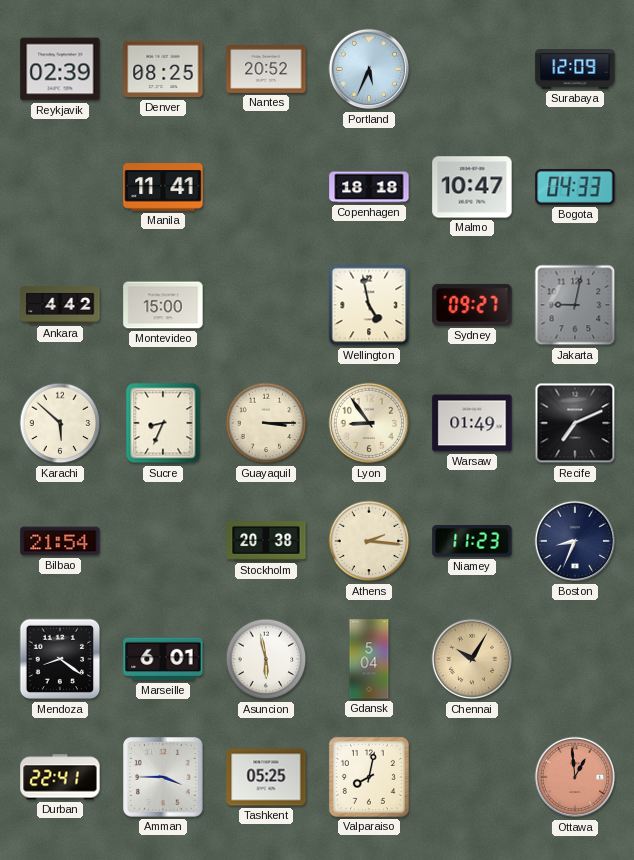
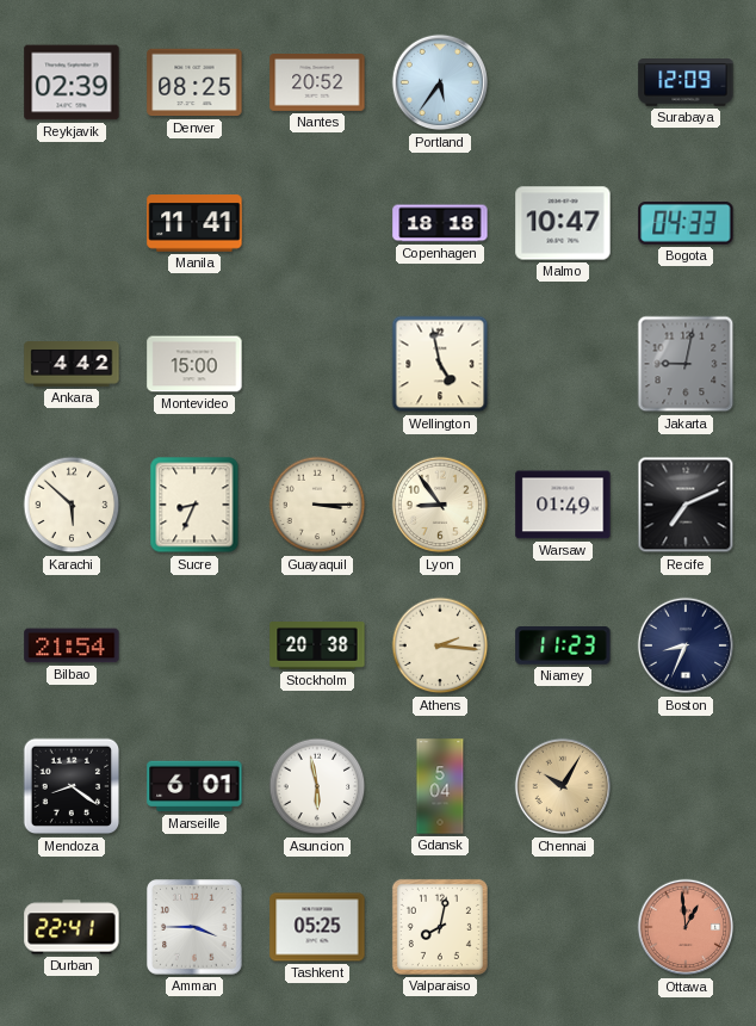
Portland: 5:34 -> 5:36
Sydney: 09:27 -> none
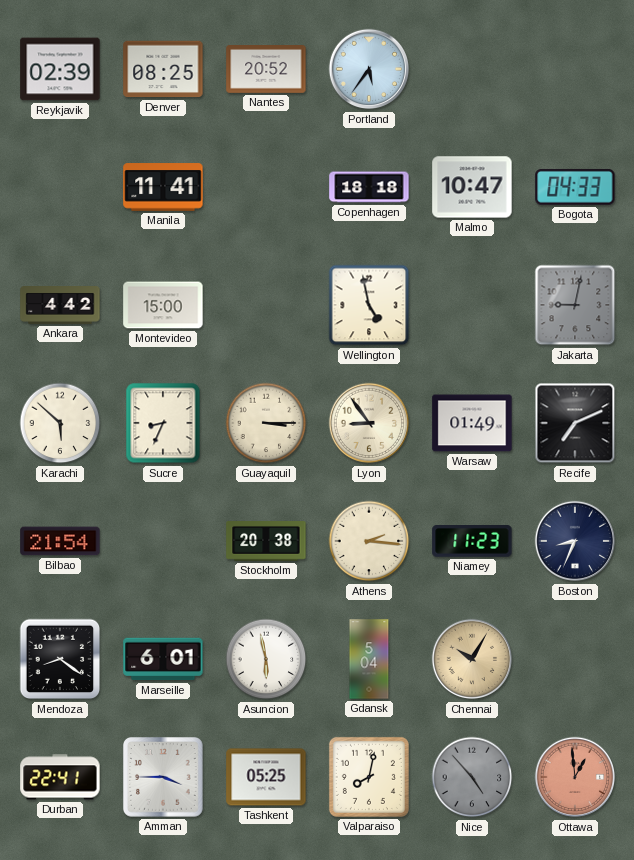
Surabaya: 12:09 -> none
Nice: none -> 4:53
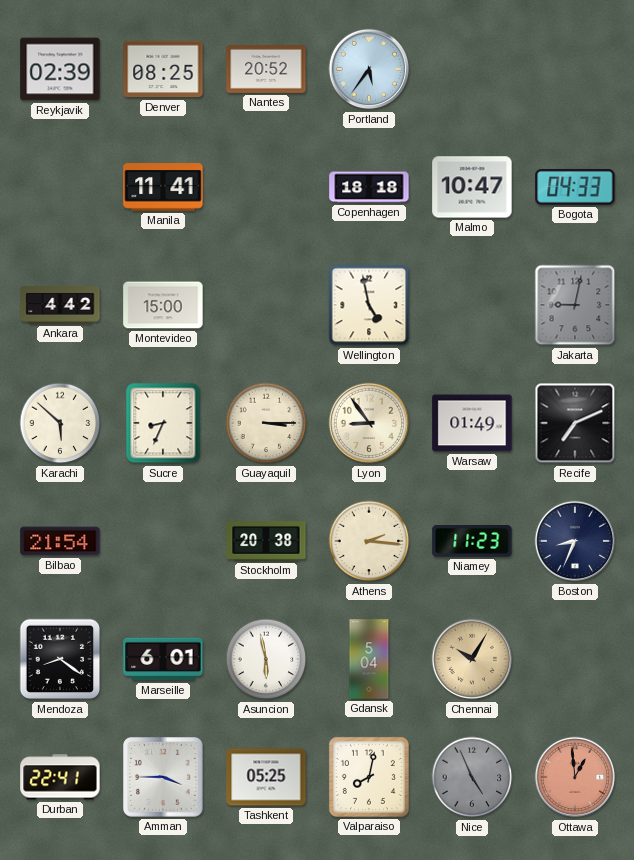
Nice: 4:53 -> 4:56
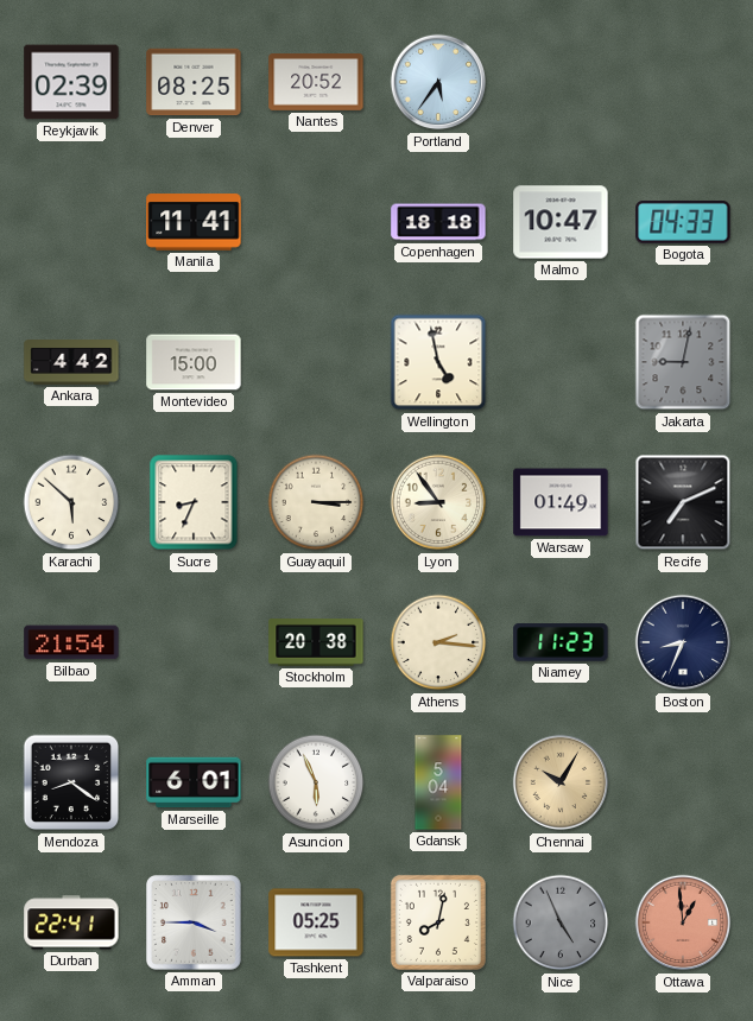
Asuncion: 5:58 -> 5:56
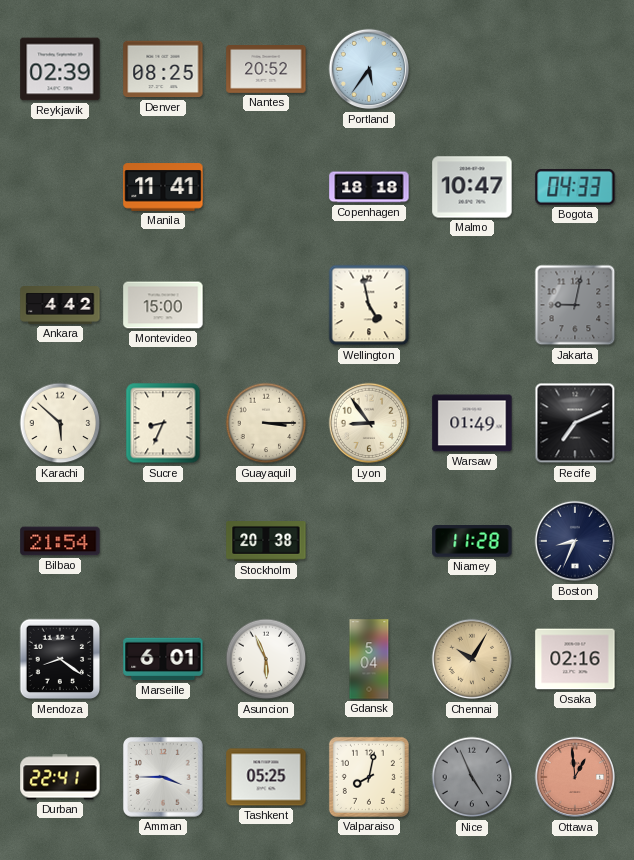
Athens: 2:16 -> none
Niamey: 11:23 -> 11:28
Osaka: none -> 02:16
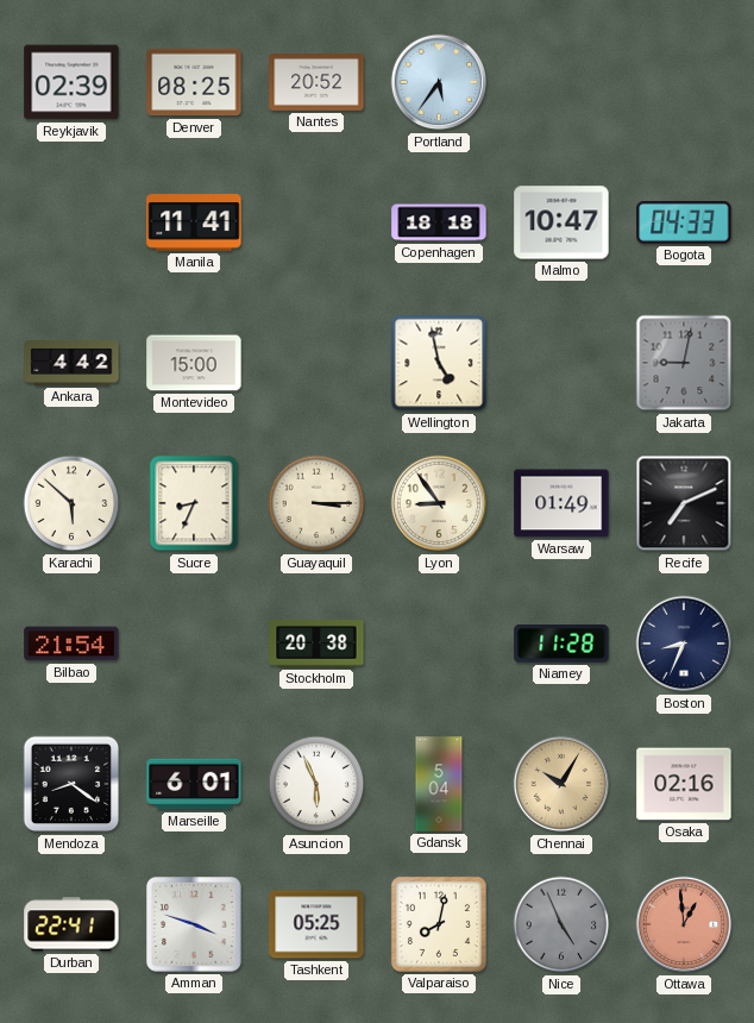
Amman: 3:45 -> 3:48
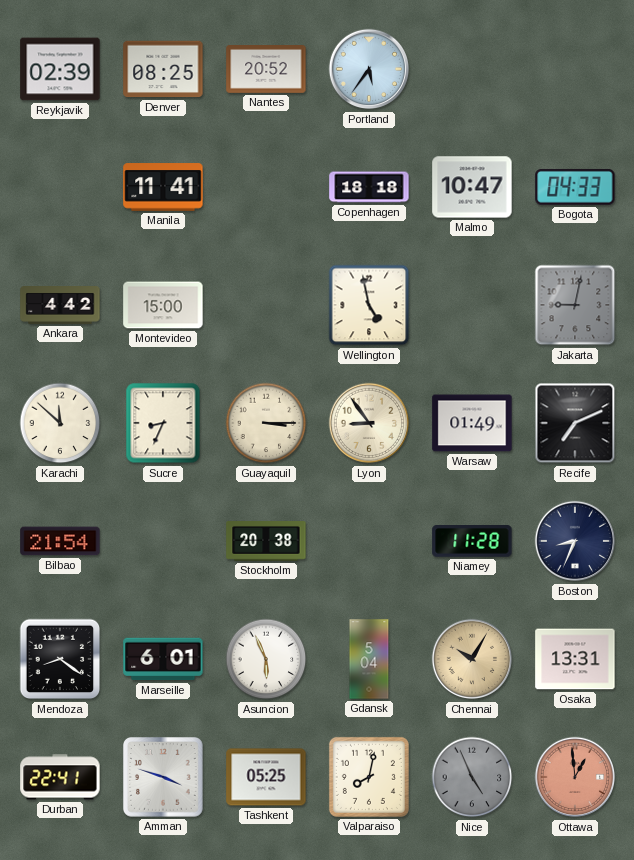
Karachi: 5:52 -> 11:52
Osaka: 02:16 -> 13:31
